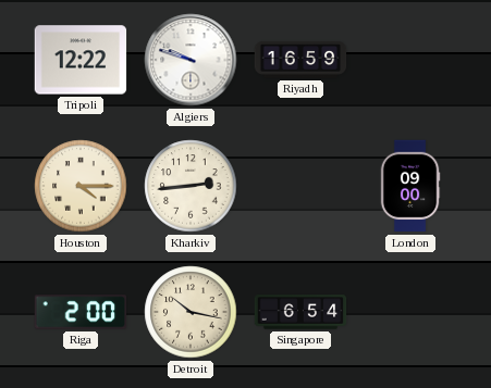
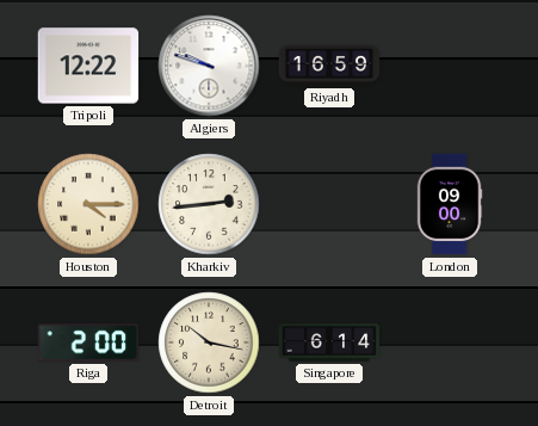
Singapore: 6:54 -> 6:14
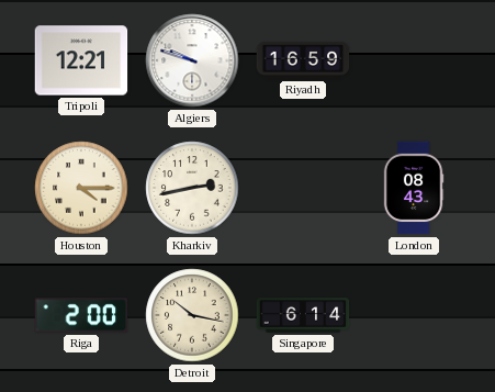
Tripoli: 12:22 -> 12:21
Kharkiv: 2:44 -> 2:43
London: 09:00 -> 08:43
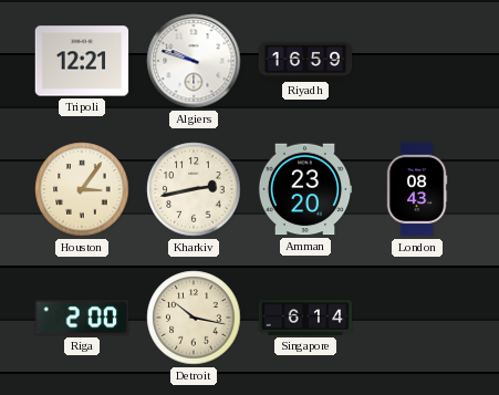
Houston: 4:15 -> 3:06
Amman: none -> 23:20
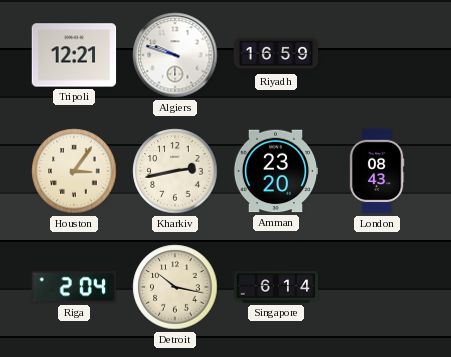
Riga: 2:00 -> 2:04
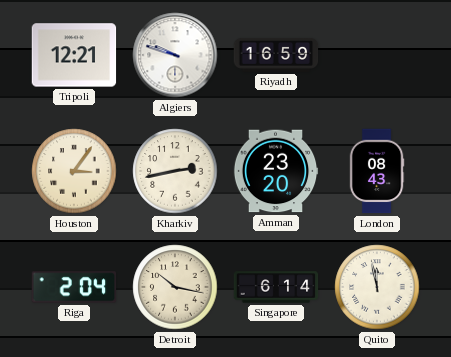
Quito: none -> 11:58
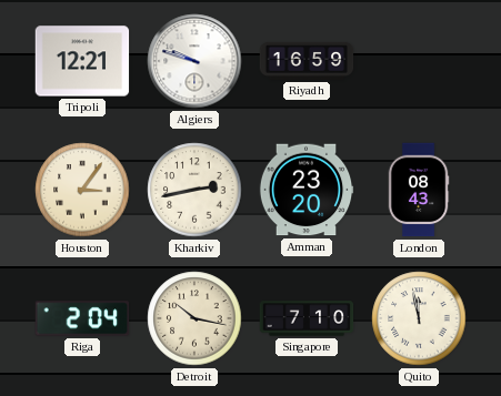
Singapore: 6:14 -> 7:10
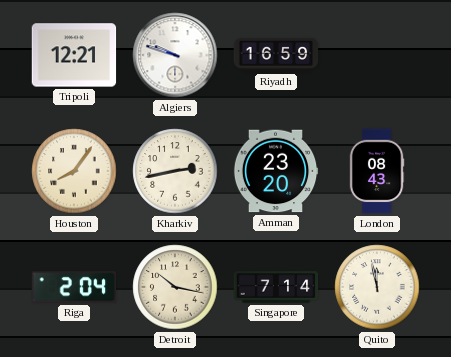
Houston: 3:06 -> 8:06
Singapore: 7:10 -> 7:14
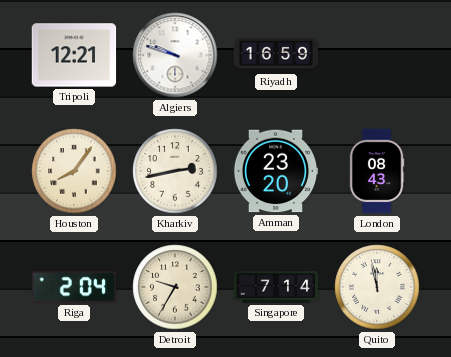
Detroit: 10:17 -> 9:35
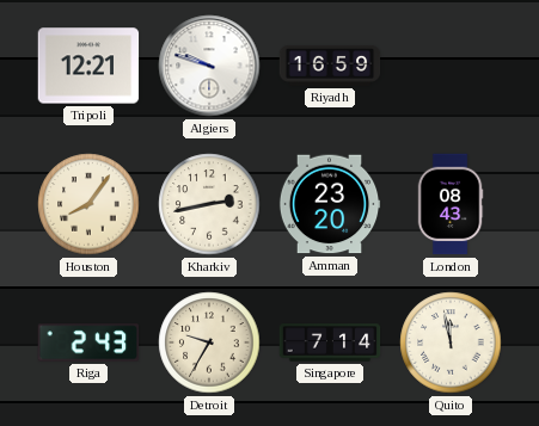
Riga: 2:04 -> 2:43
